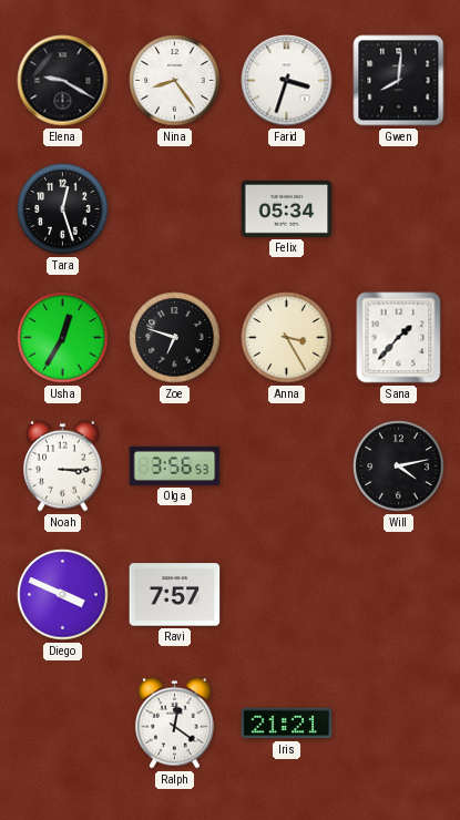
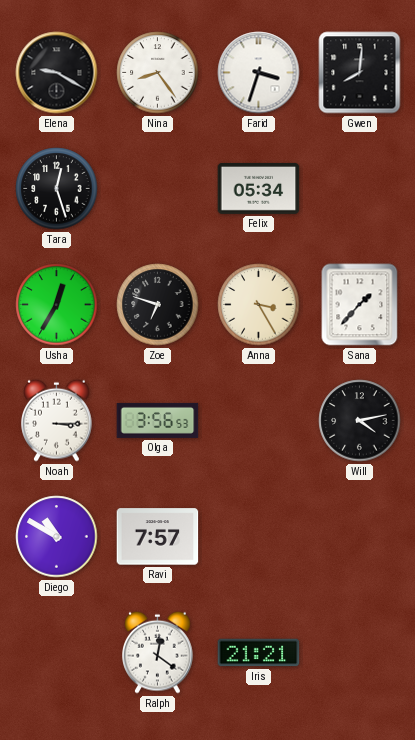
Diego: 3:49 -> 10:50
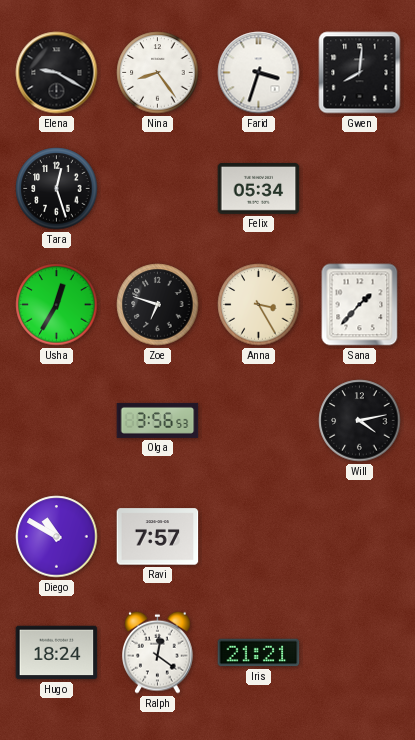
Noah: 3:15 -> none
Hugo: none -> 18:24
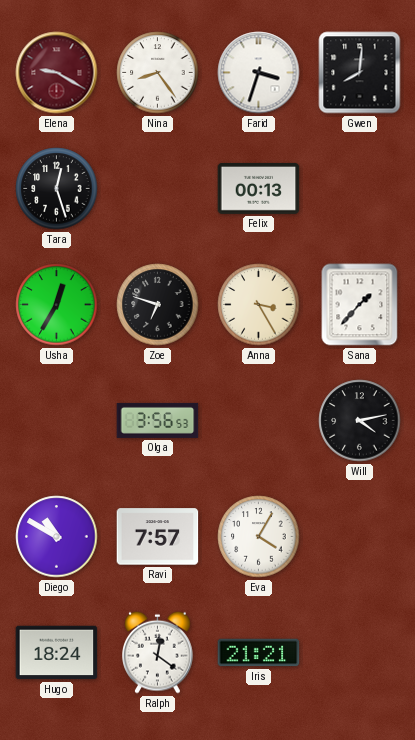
Elena dial: black -> burgundy
Felix: 05:34 -> 00:13
Eva: none -> 4:05
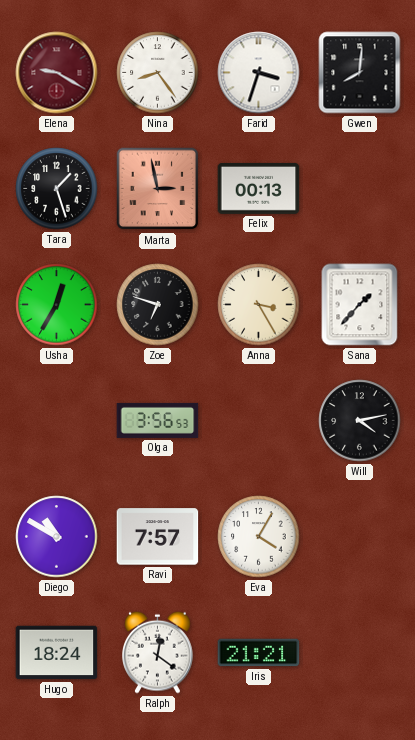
Tara: 12:27 -> 1:27
Marta: none -> 2:58
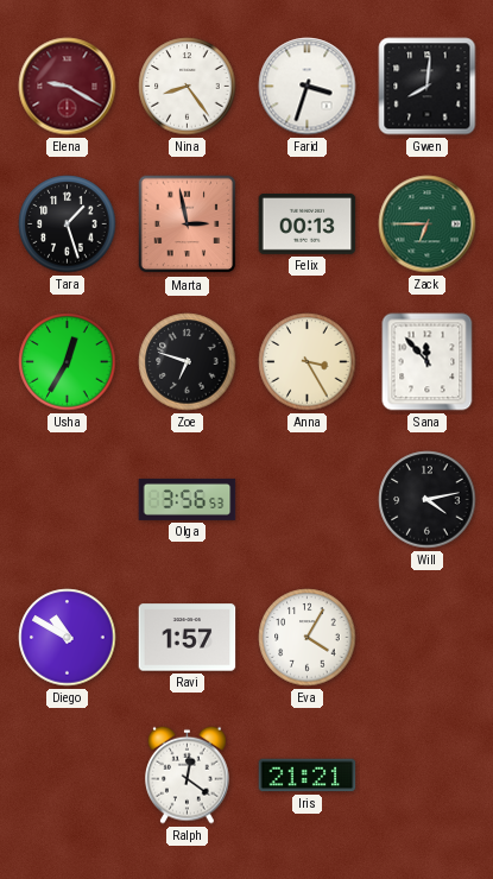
Zack: none -> 6:45
Sana: 1:37 -> 11:53
Ravi: 7:57 -> 1:57
Hugo: 18:24 -> none
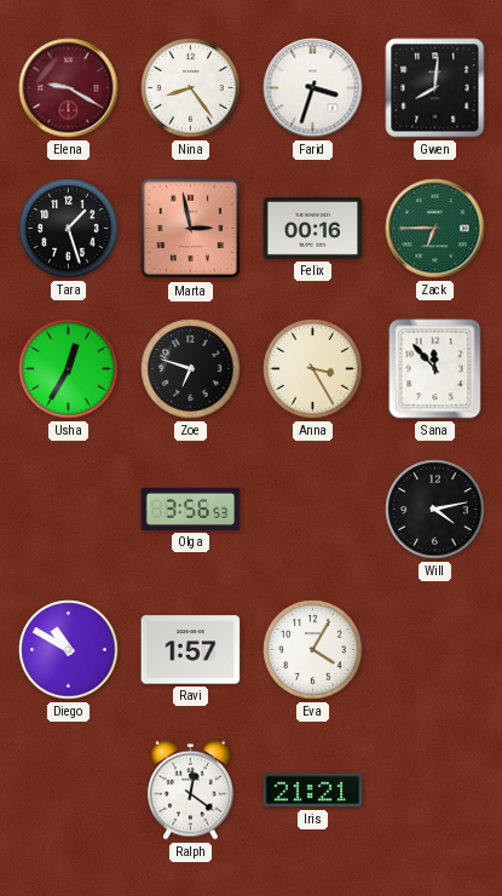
Felix: 00:13 -> 00:16
